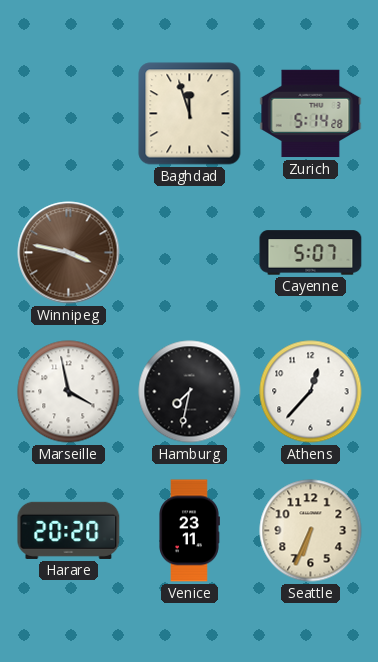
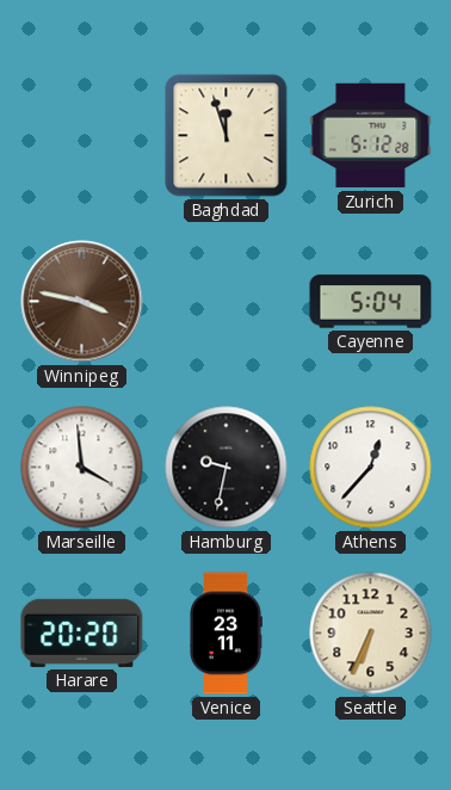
Zurich: 5:14 -> 5:12
Cayenne: 5:07 -> 5:04
Marseille: 3:58 -> 3:59
Hamburg: 7:32 -> 9:32
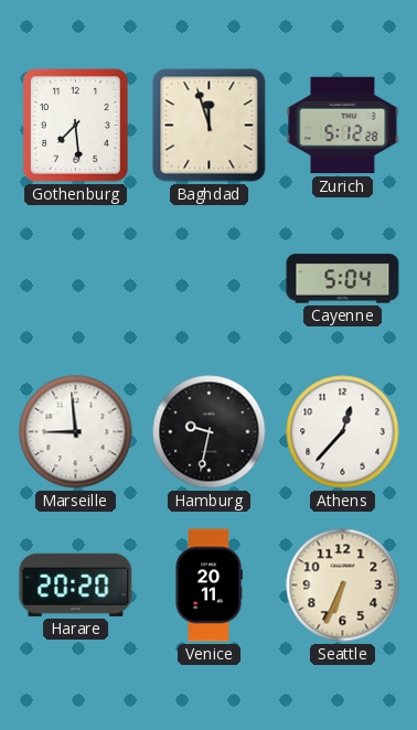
Gothenburg: none -> 7:29
Winnipeg: 3:47 -> none
Marseille: 3:59 -> 8:59
Venice: 23:11 -> 20:11
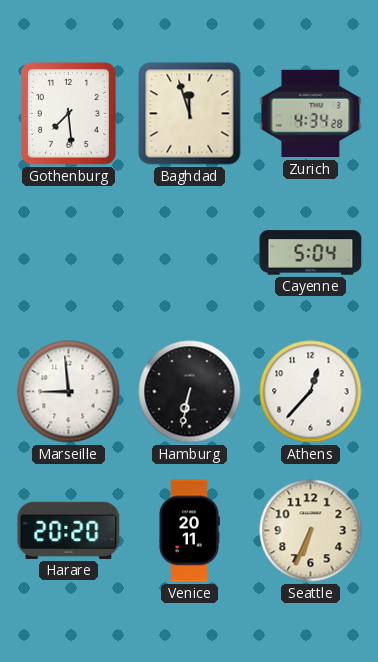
Zurich: 5:12 -> 4:34
Hamburg: 9:32 -> 6:32
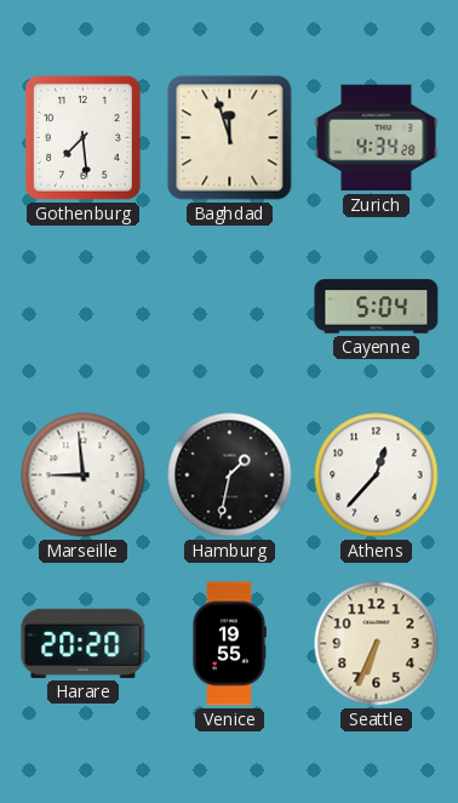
Hamburg: 6:32 -> 1:32
Venice: 20:11 -> 19:55
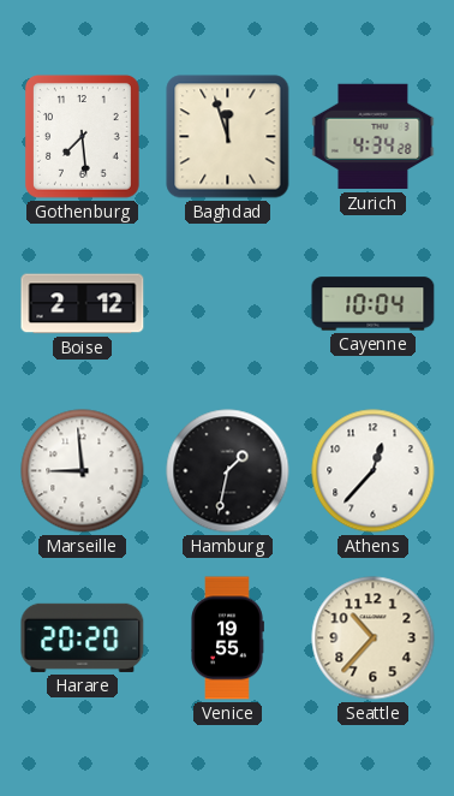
Boise: none -> 2:12
Cayenne: 5:04 -> 10:04
Seattle: 6:34 -> 10:37
